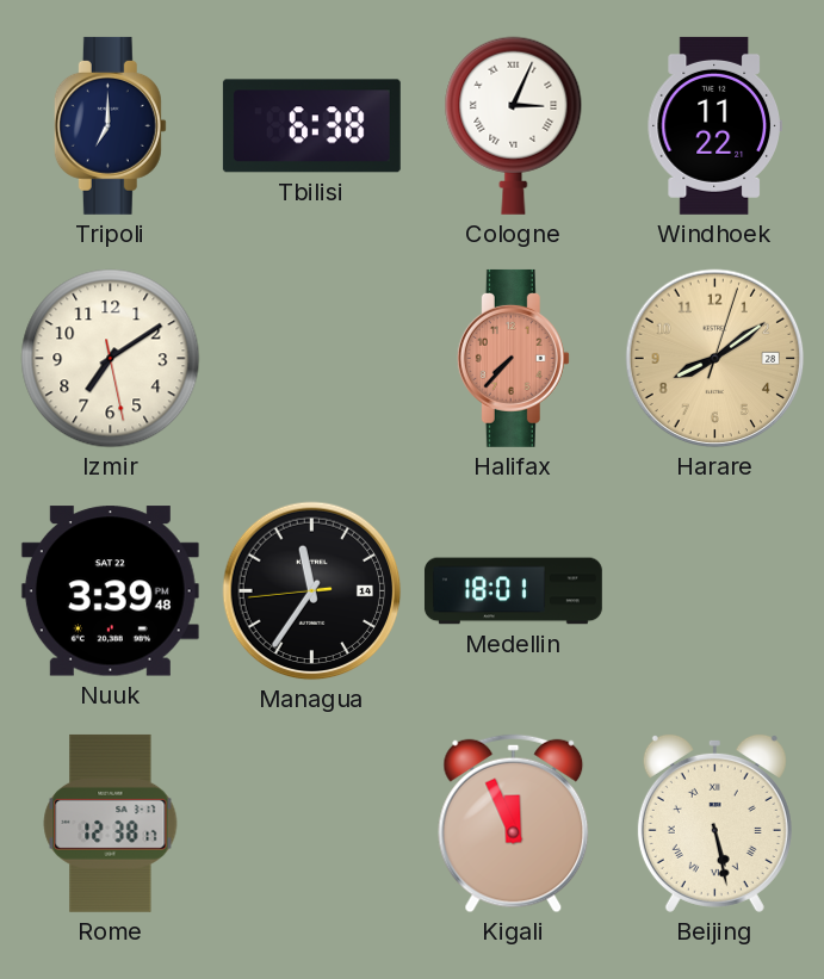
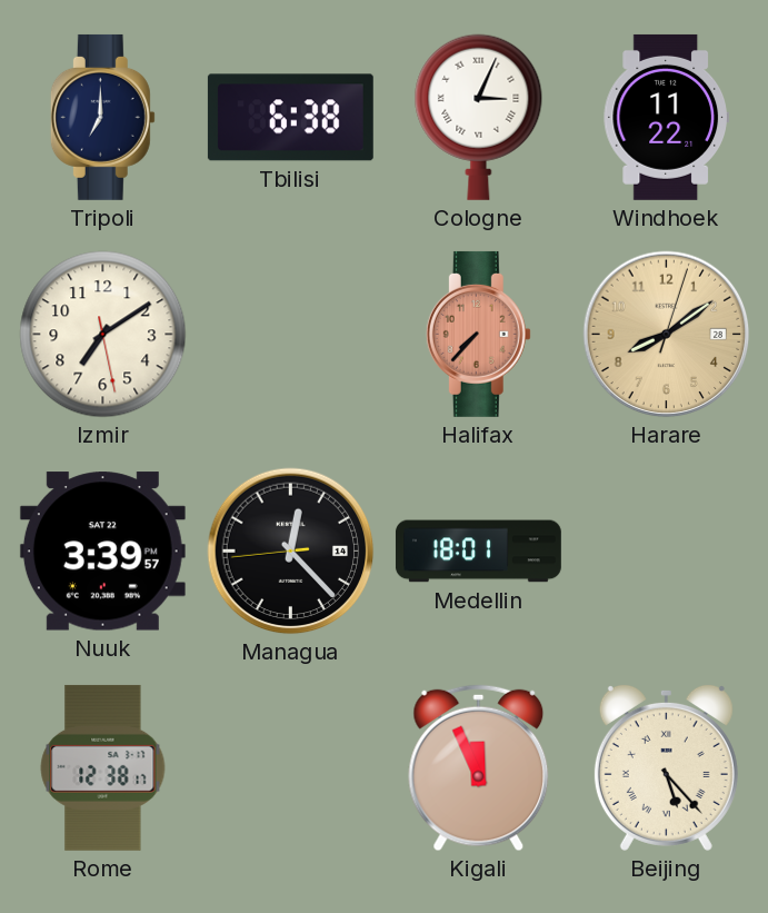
Nuuk: 3:39:48 -> 3:39:57
Managua: 11:35 -> 12:22
Beijing: 5:28 -> 5:23
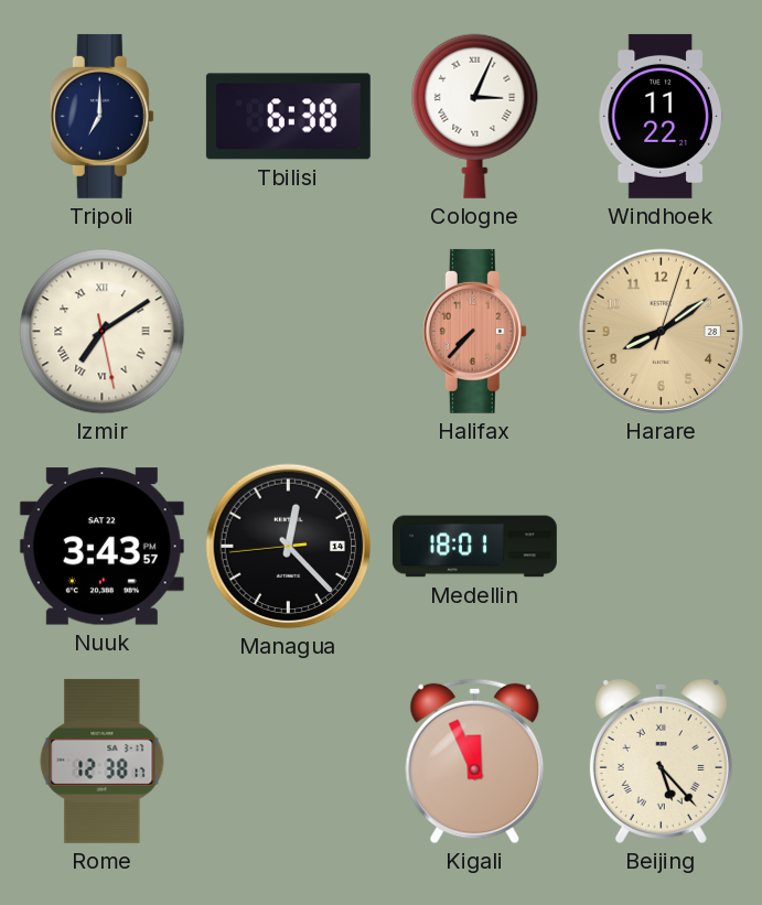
Izmir numerals: Arabic -> Roman
Nuuk: 3:39 -> 3:43
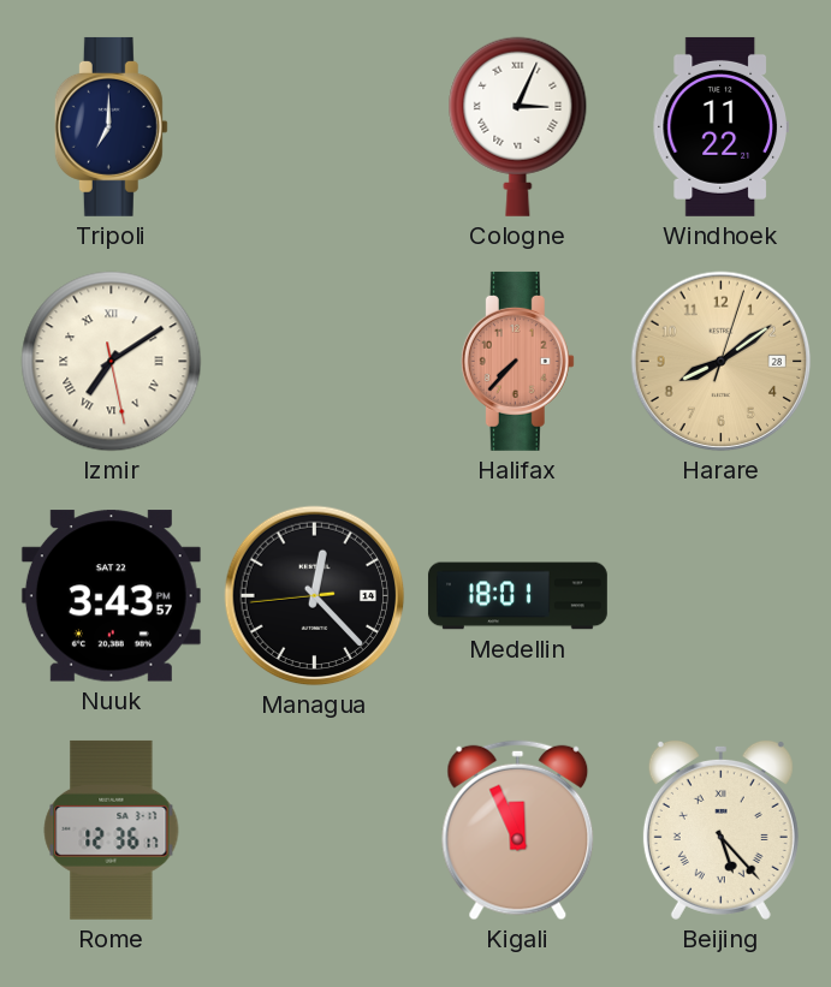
Tbilisi: 6:38 -> none
Rome: 12:38 -> 12:36
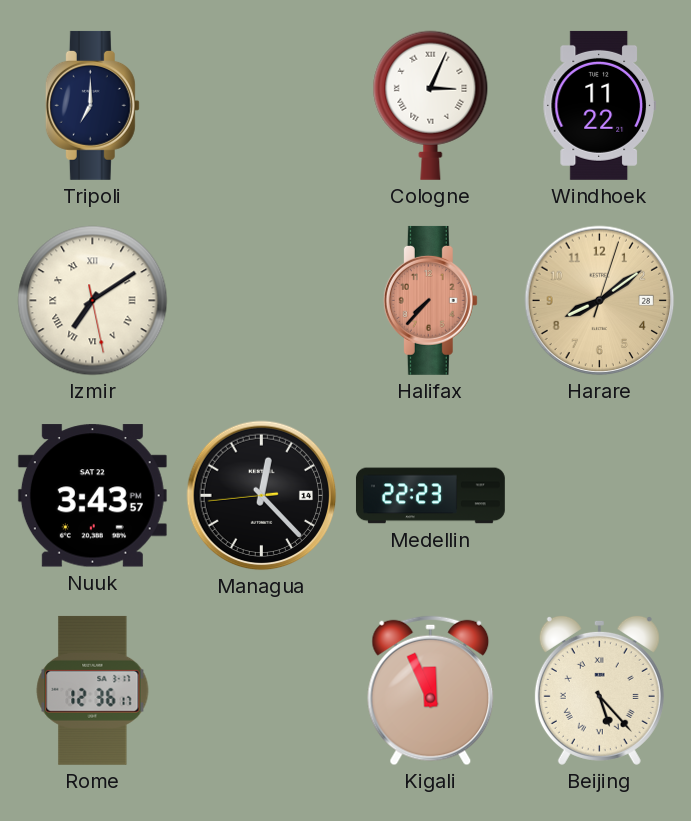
Medellin: 18:01 -> 22:23
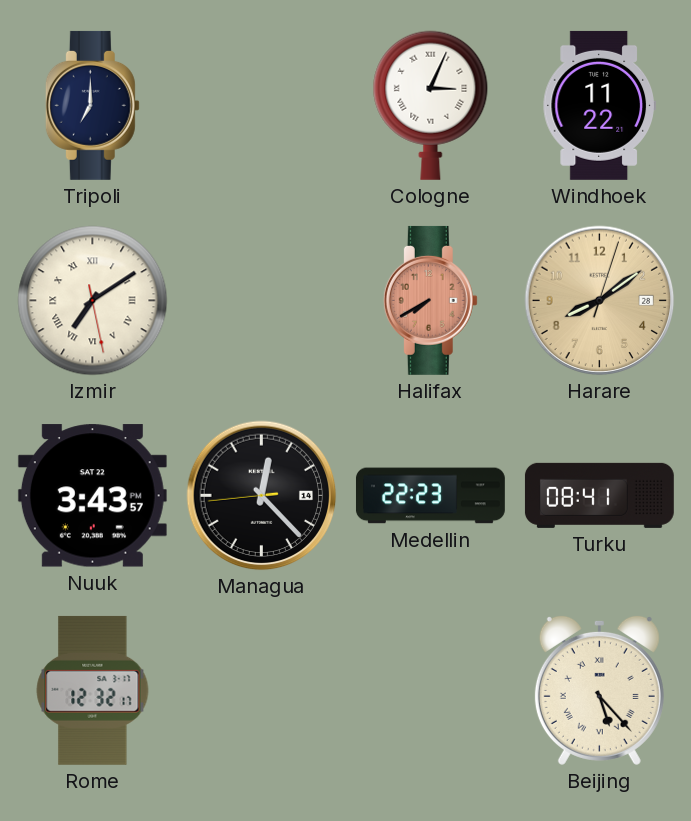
Halifax: 7:37 -> 7:40
Turku: none -> 08:41
Rome: 12:36 -> 12:32
Kigali: 11:56 -> none
